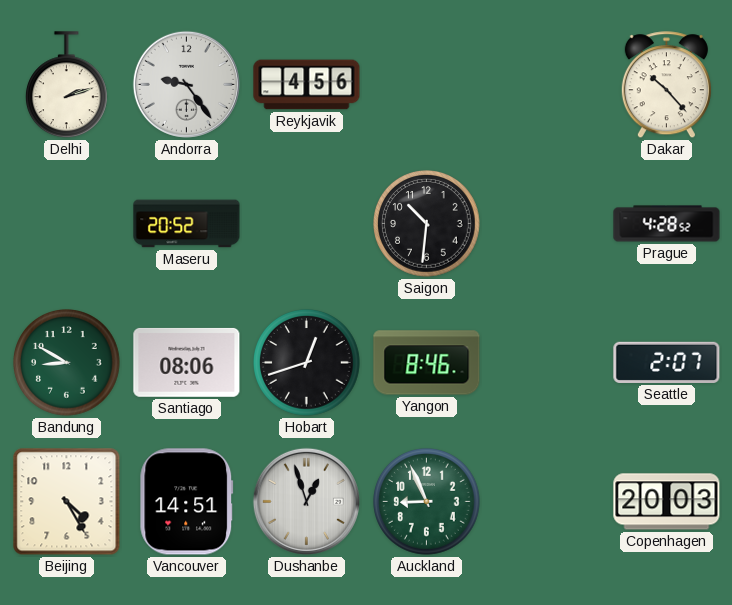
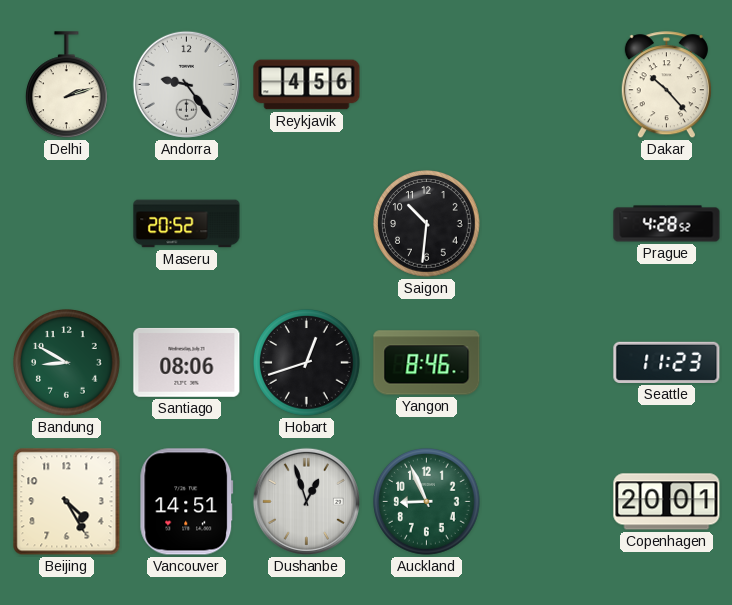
Seattle: 2:07 -> 11:23
Copenhagen: 20:03 -> 20:01
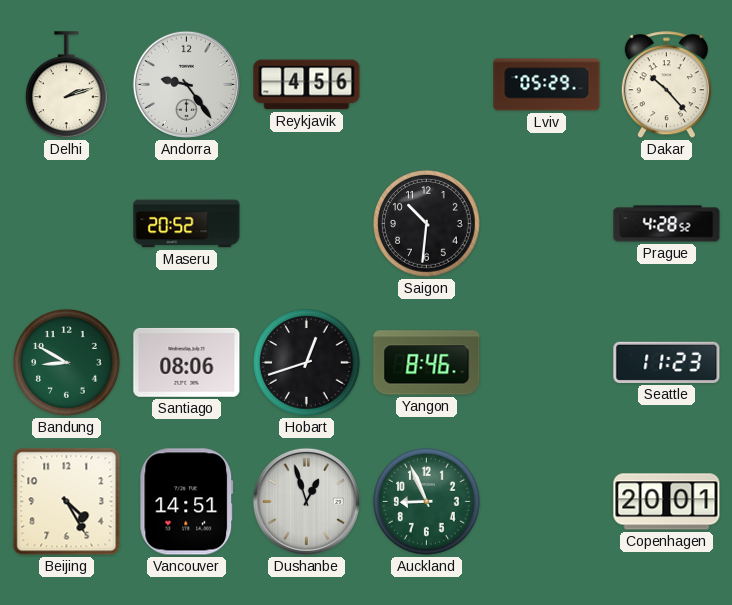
Lviv: none -> 05:29
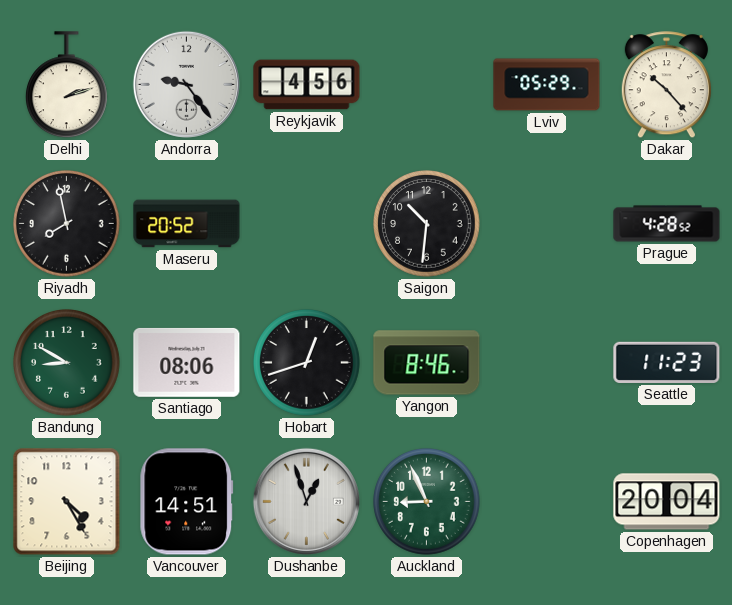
Riyadh: none -> 7:58
Copenhagen: 20:01 -> 20:04
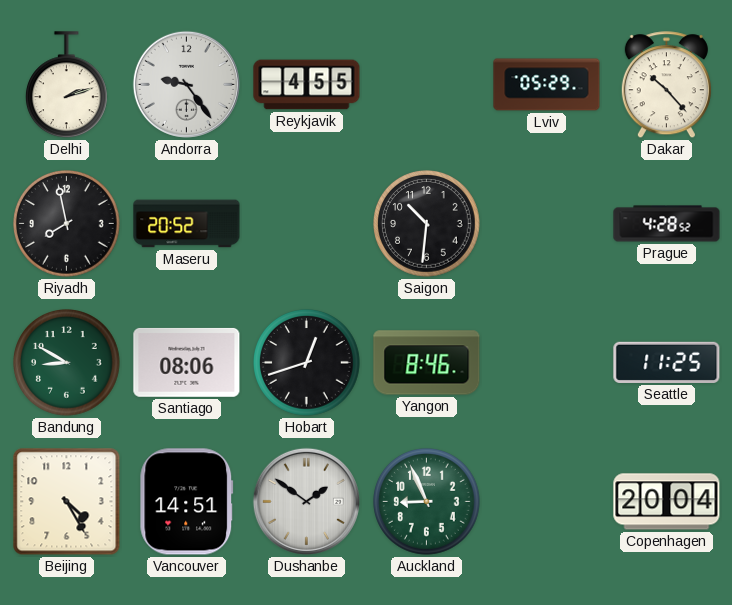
Reykjavik: 4:56 -> 4:55
Seattle: 11:23 -> 11:25
Dushanbe: 12:57 -> 1:51
